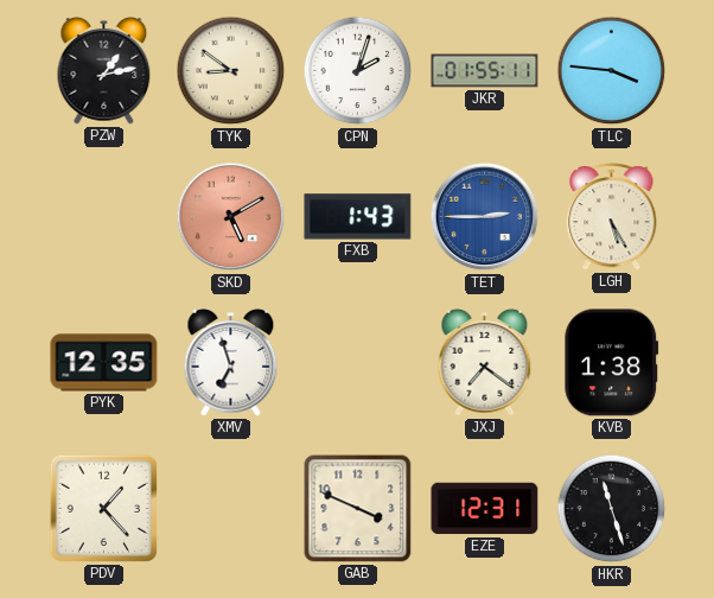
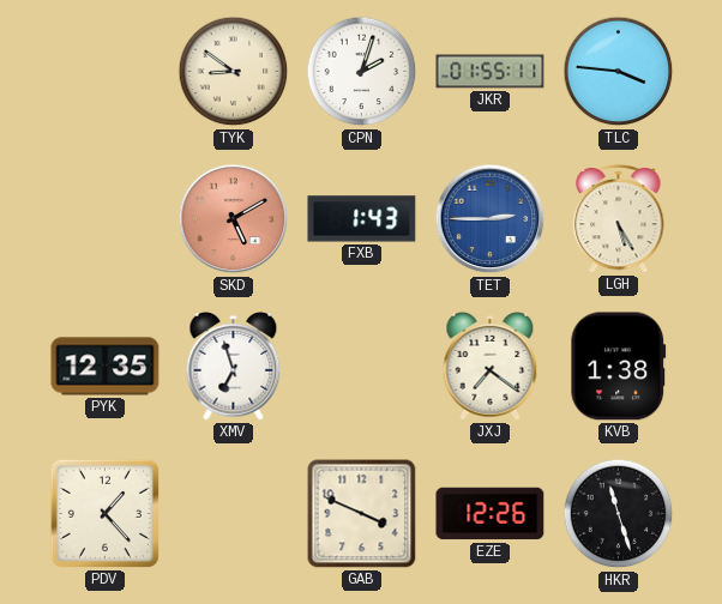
PZW: 1:13 -> none
EZE: 12:31 -> 12:26
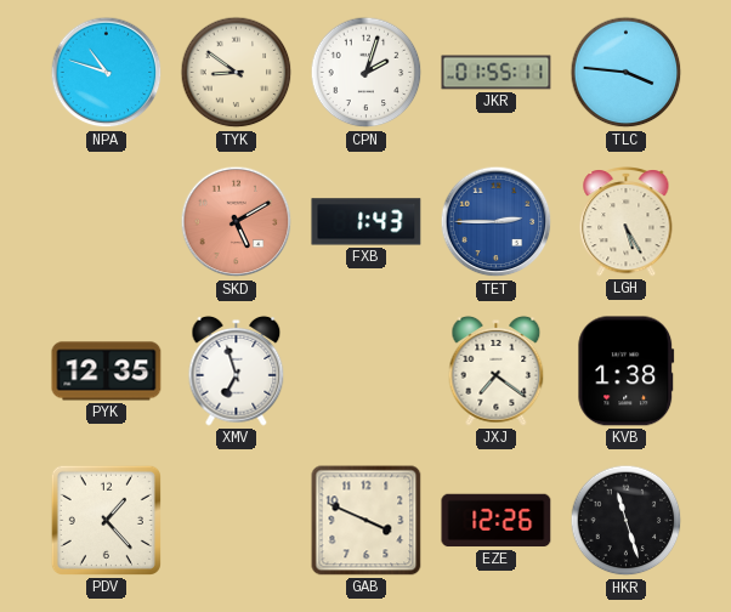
NPA: none -> 10:48
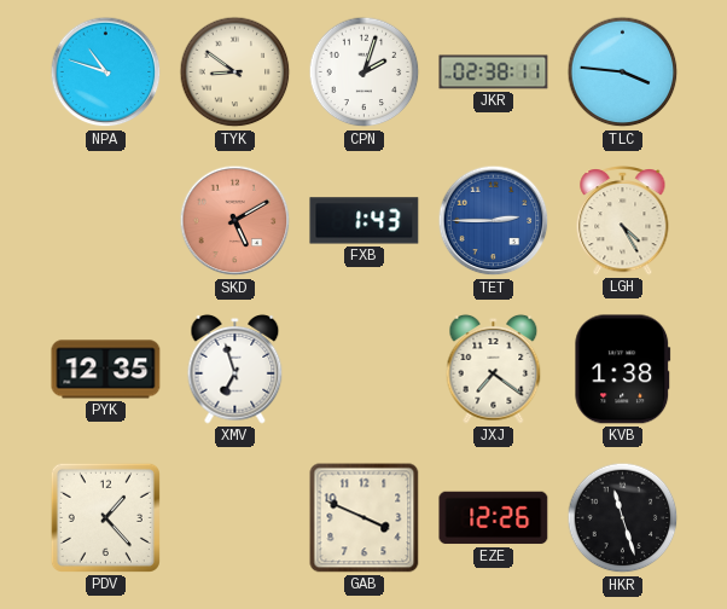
JKR: 01:55 -> 02:38
LGH: 5:25 -> 4:25
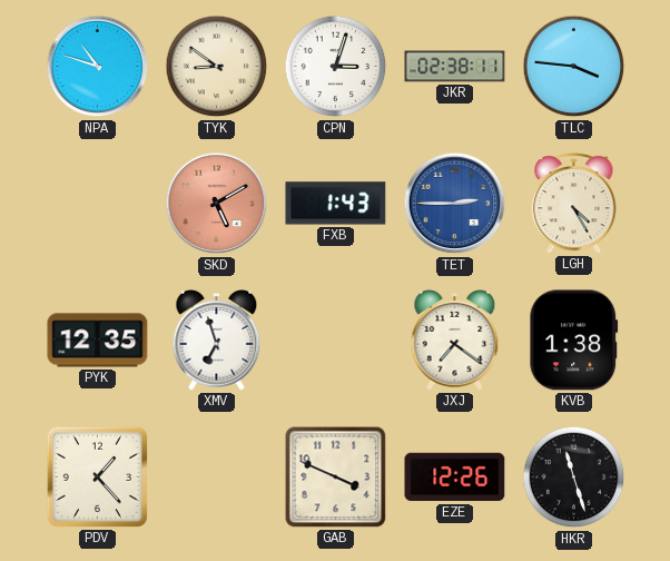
CPN: 2:03 -> 3:03
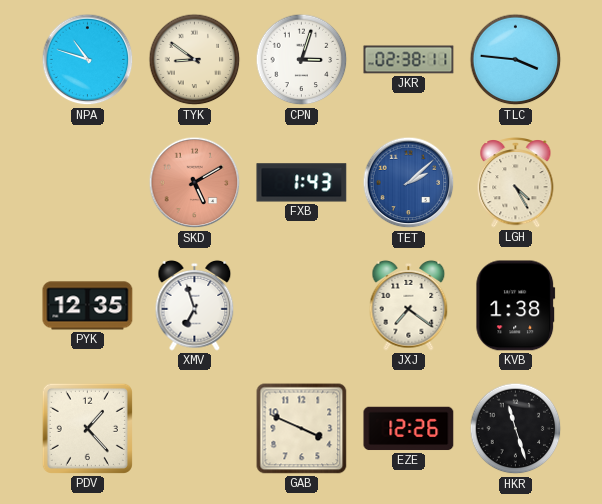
TET: 2:45 -> 2:08
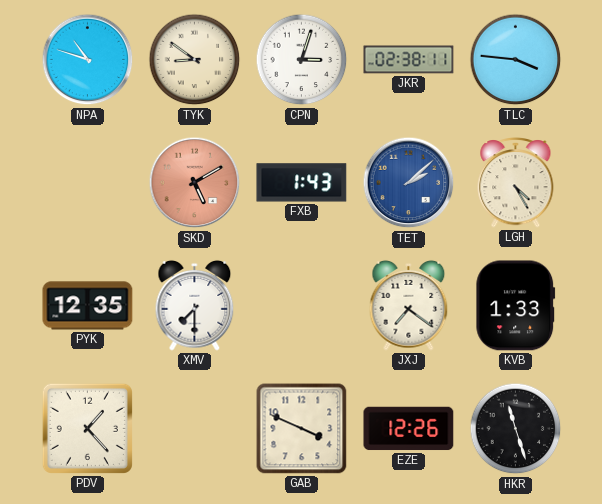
XMV: 6:57 -> 7:30
KVB: 1:38 -> 1:33
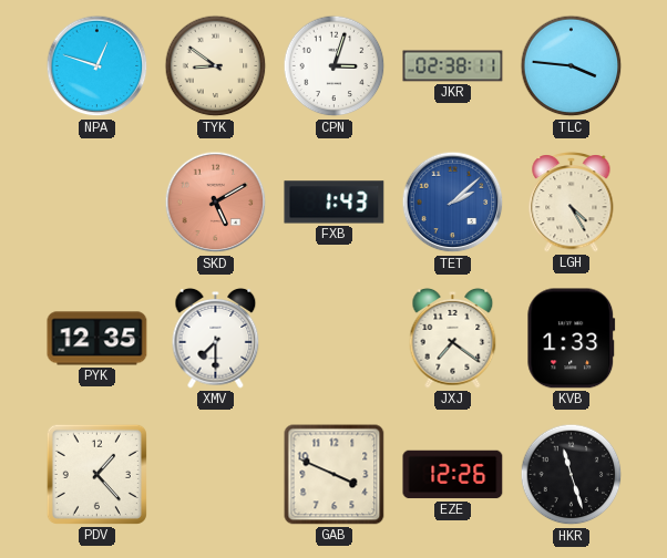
NPA: 10:48 -> 12:48
